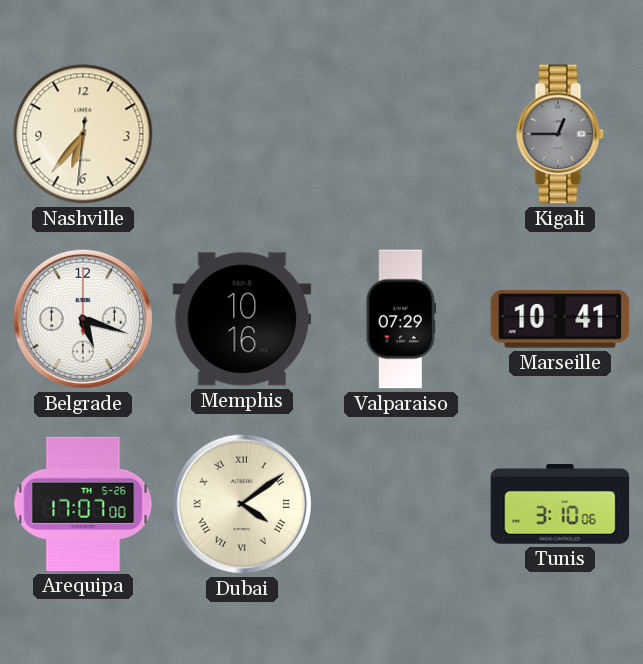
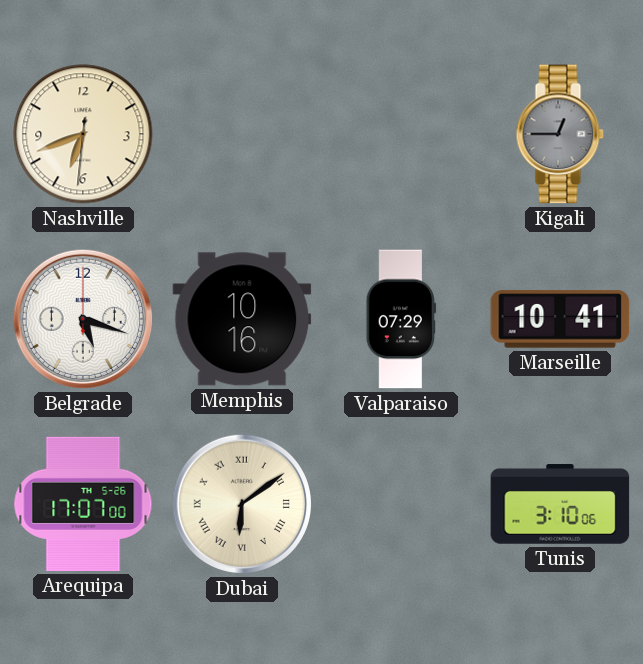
Nashville: 6:36 -> 6:41
Dubai: 4:09 -> 6:09
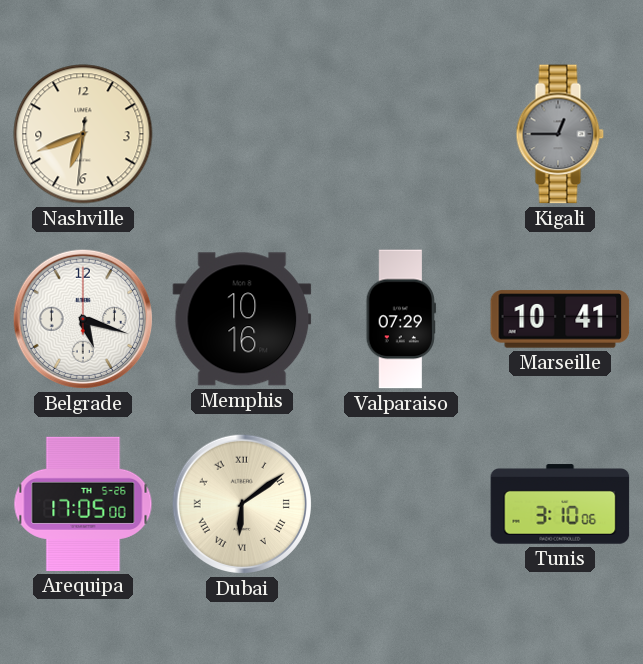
Arequipa: 17:07 -> 17:05
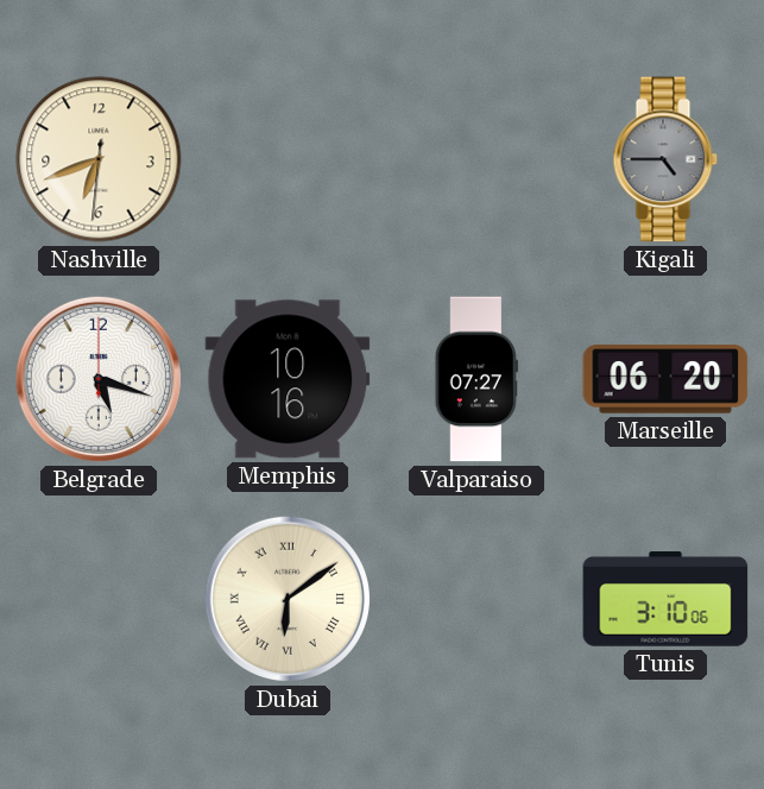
Kigali: 12:45 -> 4:45
Valparaiso: 07:29 -> 07:27
Marseille: 10:41 -> 06:20
Arequipa: 17:05 -> none
